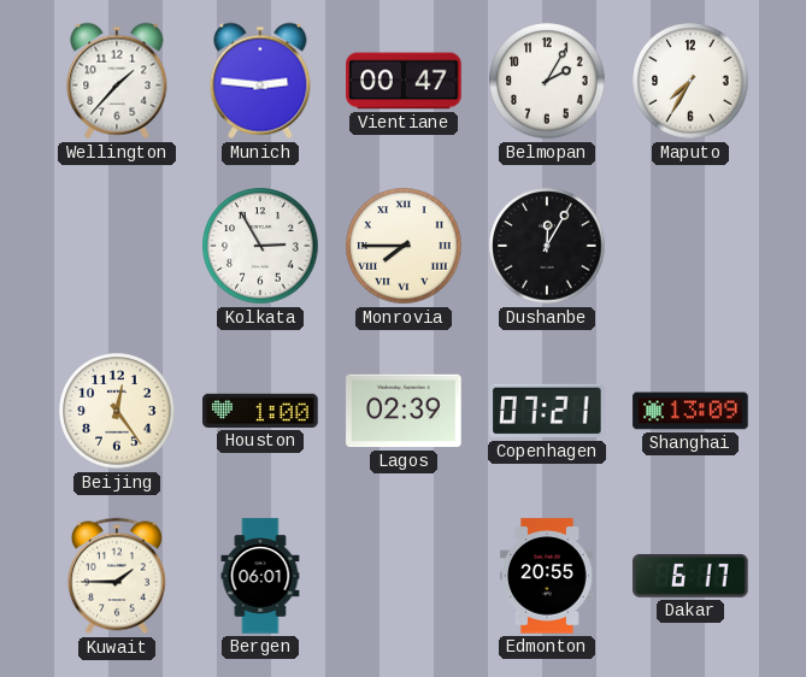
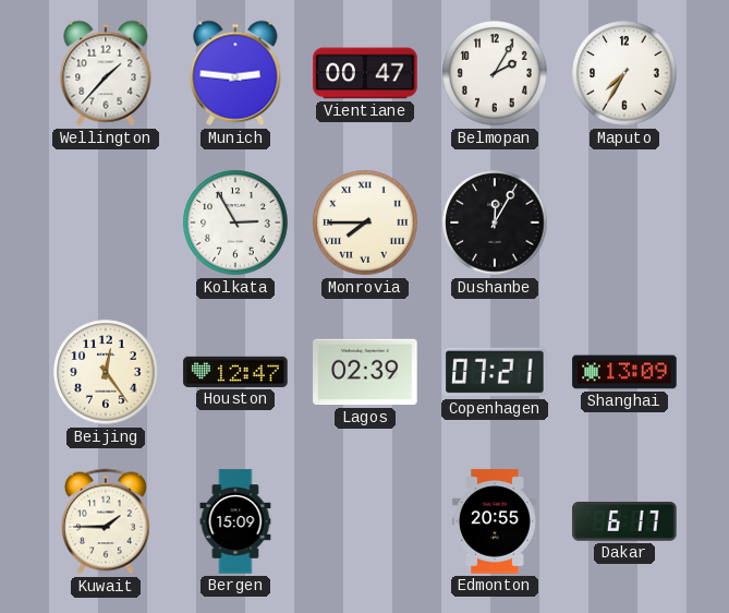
Houston: 1:00 -> 12:47
Bergen: 06:01 -> 15:09
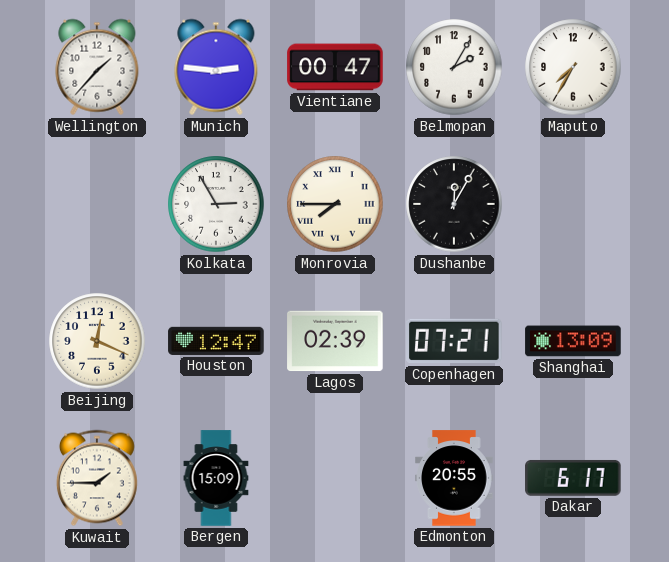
Beijing: 12:24 -> 12:19
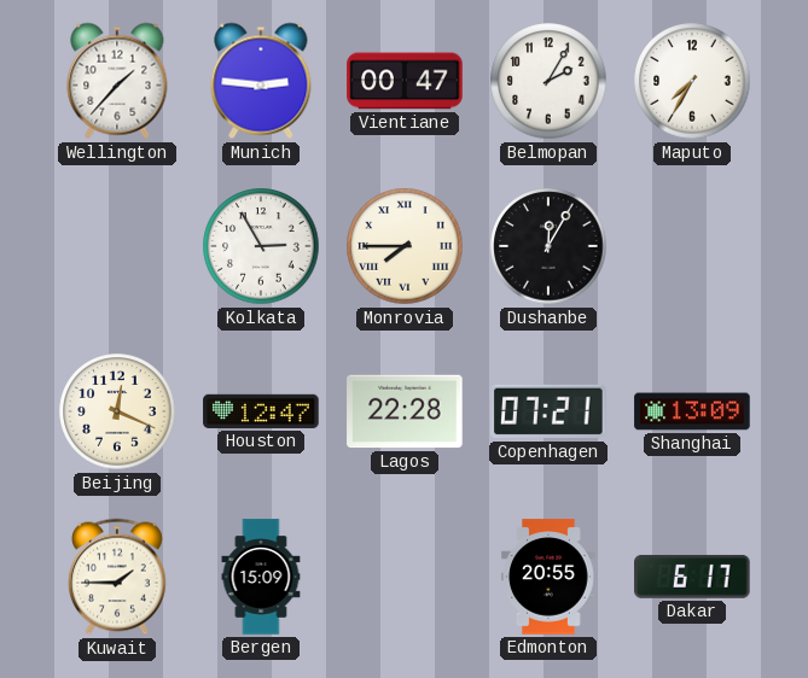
Lagos: 02:39 -> 22:28
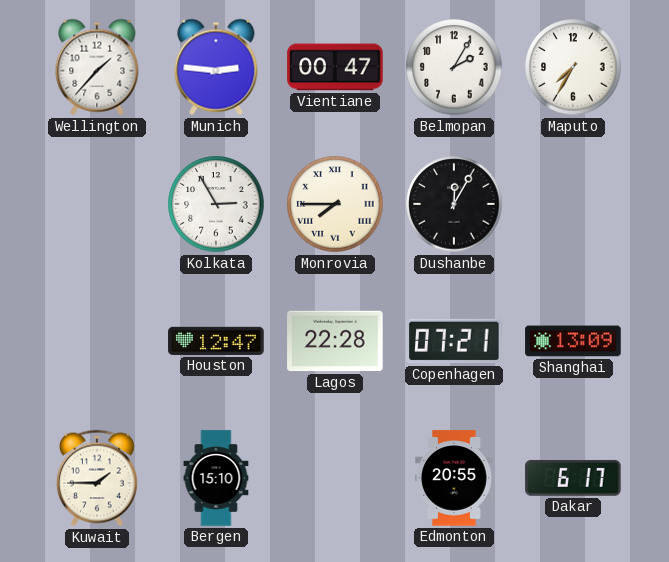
Beijing: 12:19 -> none
Bergen: 15:09 -> 15:10
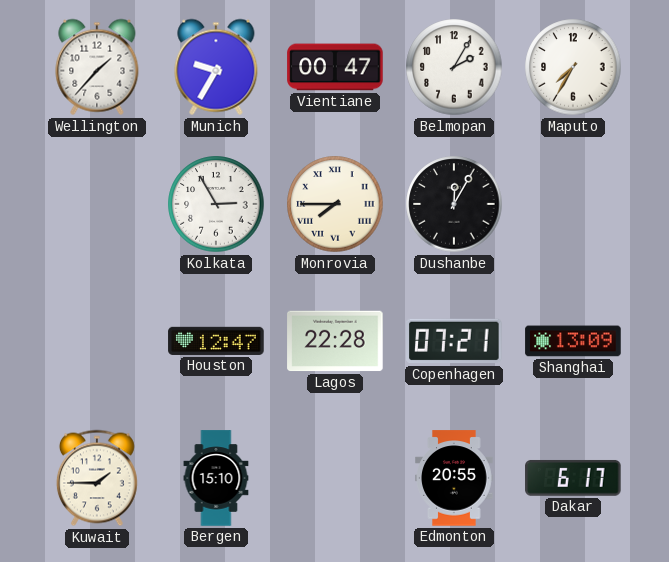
Munich: 2:46 -> 9:35
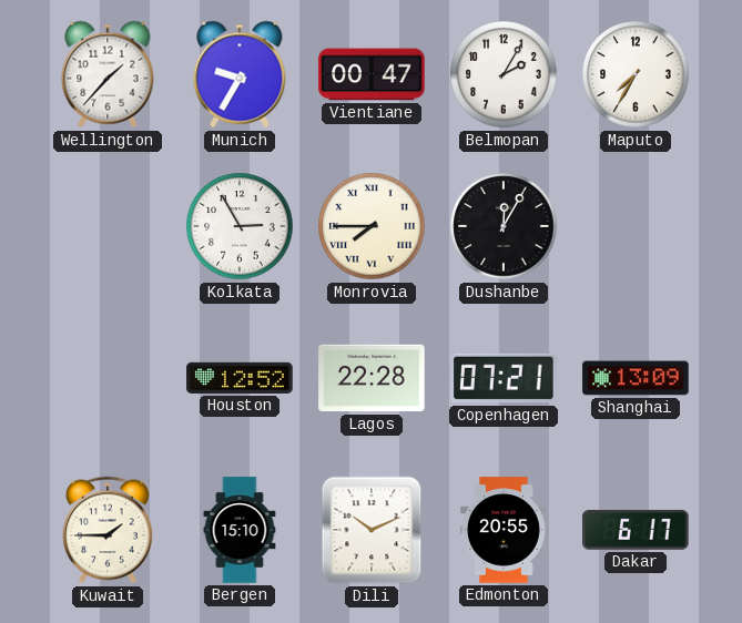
Houston: 12:47 -> 12:52
Dili: none -> 10:11
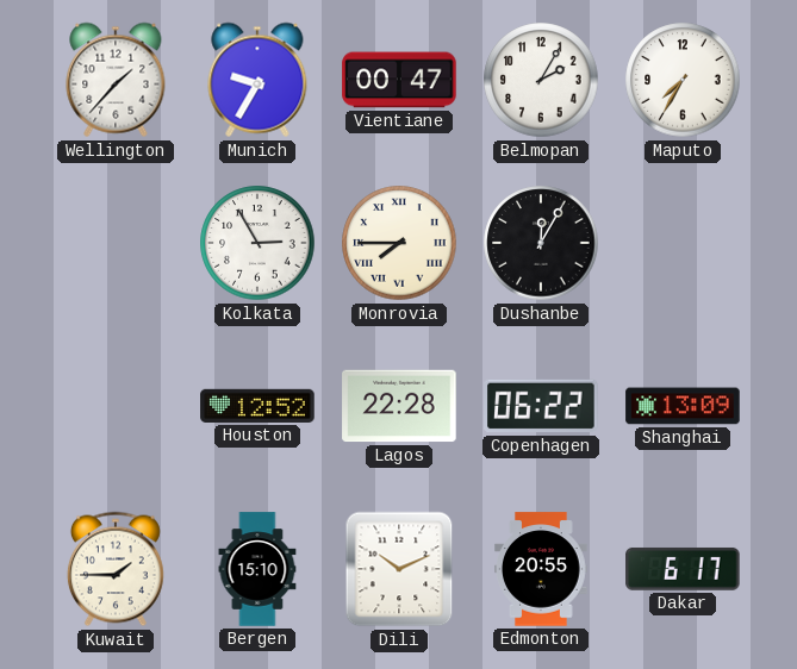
Copenhagen: 07:21 -> 06:22
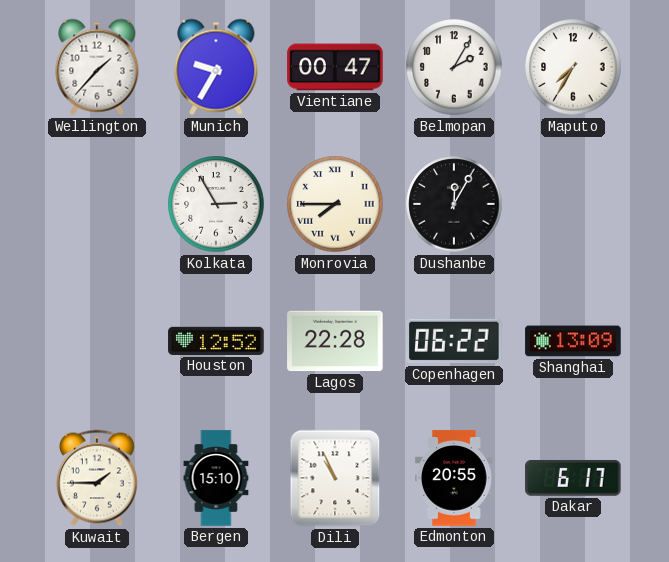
Dili: 10:11 -> 10:56
